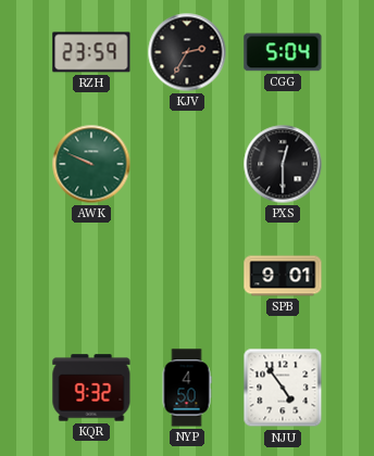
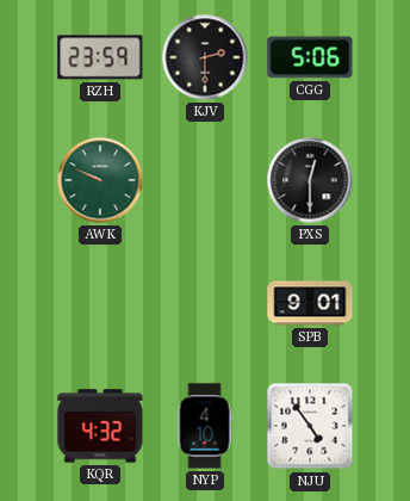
KJV: 2:35 -> 2:30
CGG: 5:04 -> 5:06
KQR: 9:32 -> 4:32
NYP: 4:50 -> 4:10
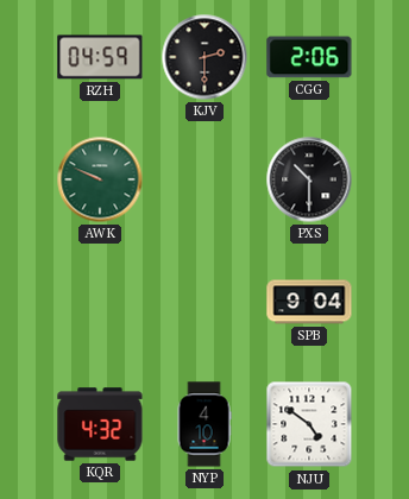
RZH: 23:59 -> 04:59
CGG: 5:06 -> 2:06
PXS: 12:30 -> 10:30
SPB: 9:01 -> 9:04
NJU: 4:54 -> 4:51
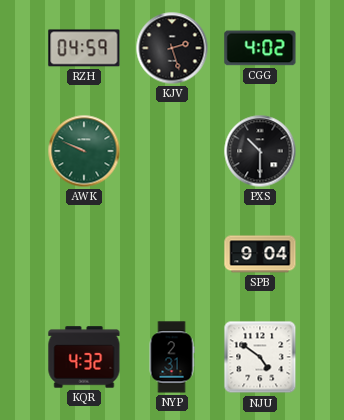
KJV: 2:30 -> 2:27
CGG: 2:06 -> 4:02
NYP: 4:10 -> 2:31
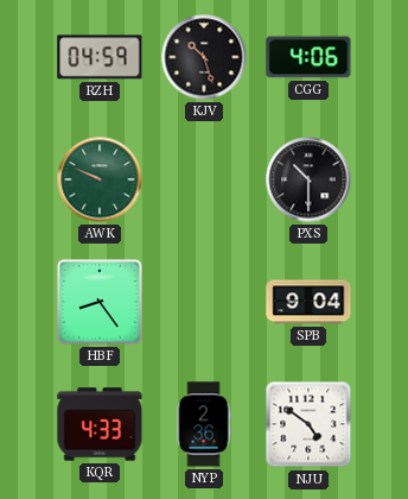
KJV: 2:27 -> 10:27
CGG: 4:02 -> 4:06
HBF: none -> 8:24
KQR: 4:32 -> 4:33
NYP: 2:31 -> 2:36
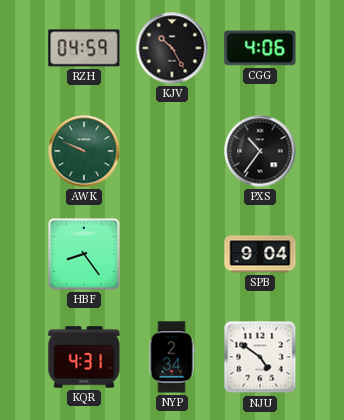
KJV: 10:27 -> 10:25
PXS: 10:30 -> 10:36
KQR: 4:33 -> 4:31
NYP: 2:36 -> 2:34
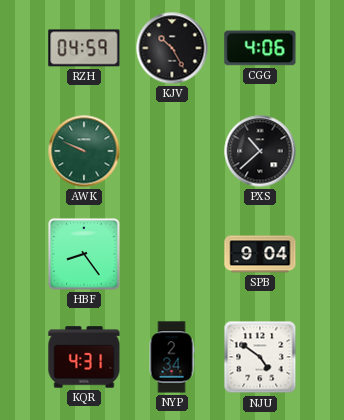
PXS: 10:36 -> 10:38
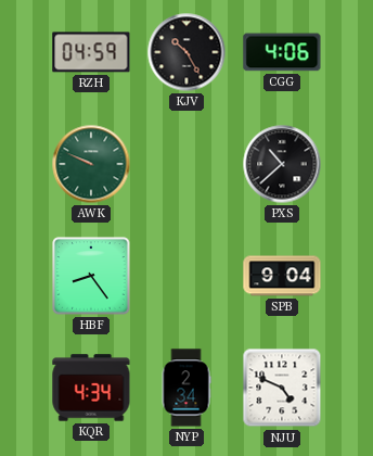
KQR: 4:31 -> 4:34
NJU: 4:51 -> 4:49
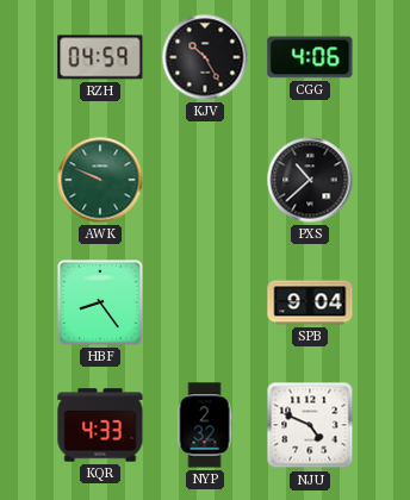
KQR: 4:34 -> 4:33
NYP: 2:34 -> 2:32
